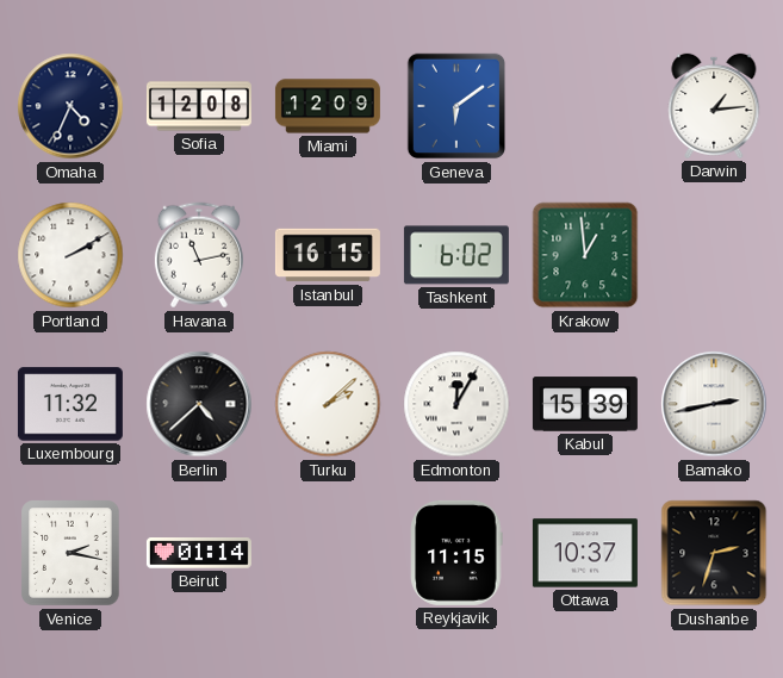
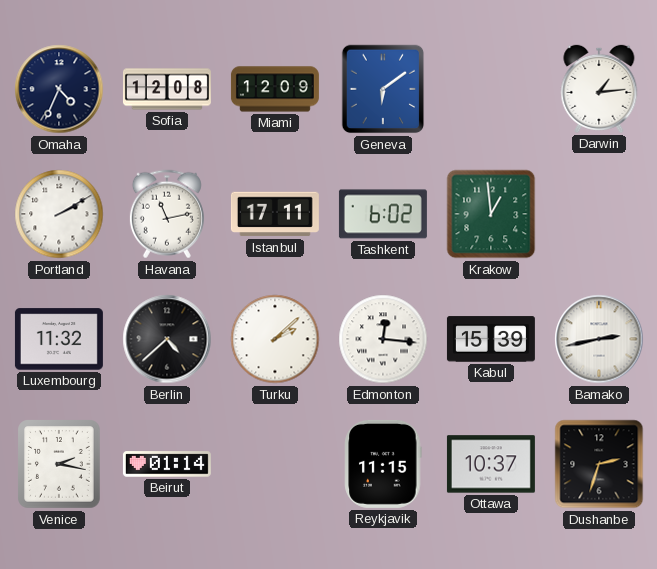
Istanbul: 16:15 -> 17:11
Edmonton: 12:05 -> 12:16
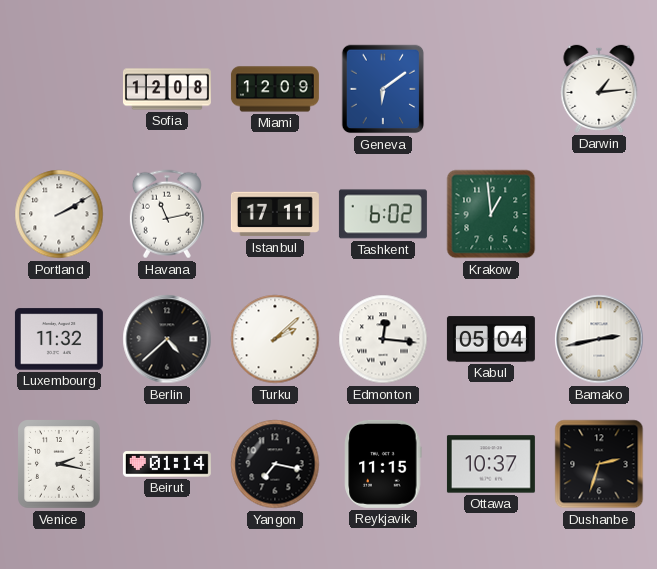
Omaha: 4:34 -> none
Kabul: 15:39 -> 05:04
Yangon: none -> 7:17
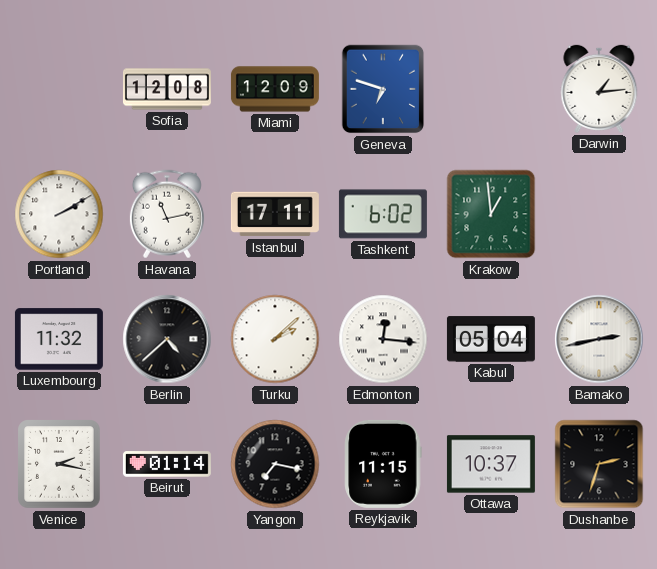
Geneva: 6:09 -> 6:48
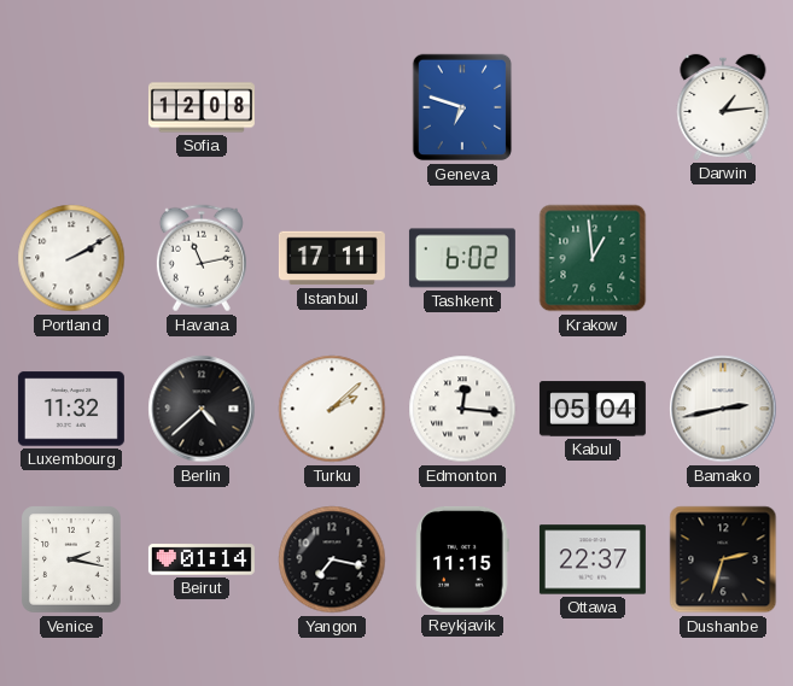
Miami: 12:09 -> none
Ottawa: 10:37 -> 22:37
